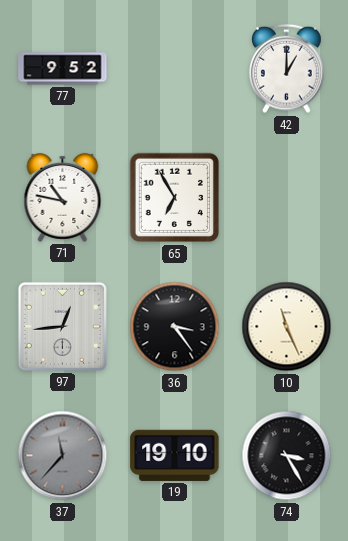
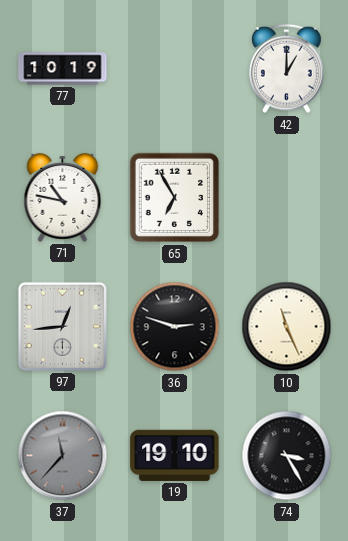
77: 9:52 -> 10:19
36: 3:24 -> 2:48
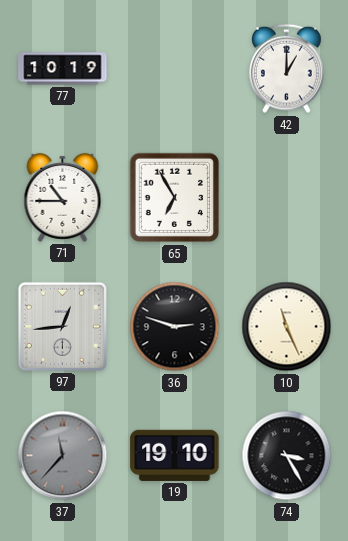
71: 10:47 -> 10:45
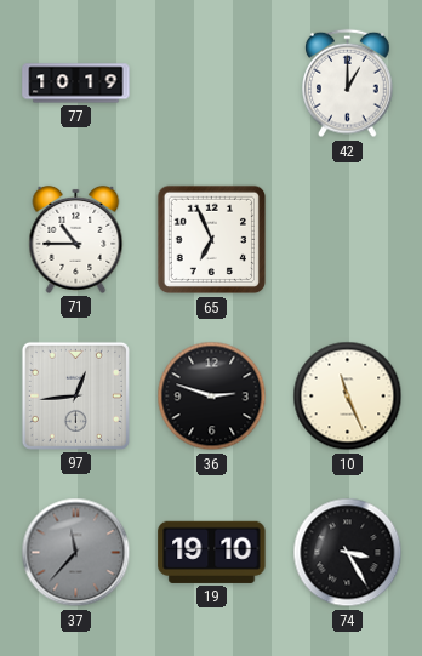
65: 6:55 -> 6:56
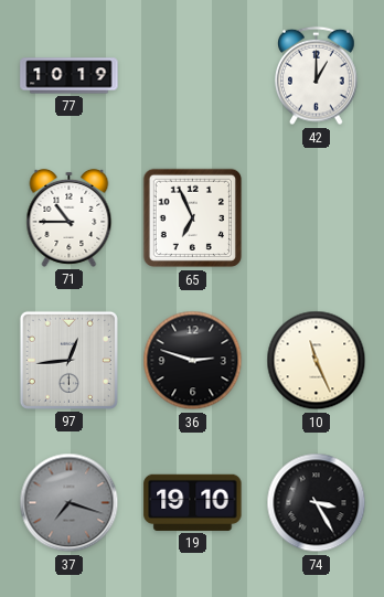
37: 11:37 -> 7:18
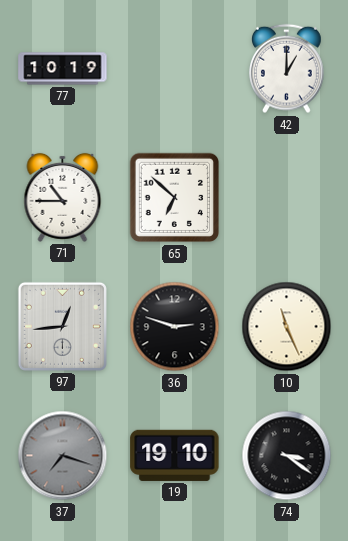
65: 6:56 -> 6:52
74: 3:25 -> 3:21
